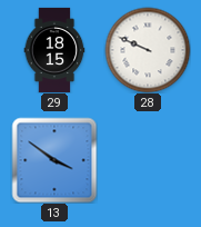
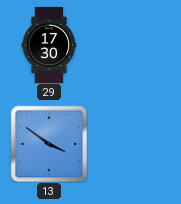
29: 18:15 -> 17:30
28: 9:49 -> none
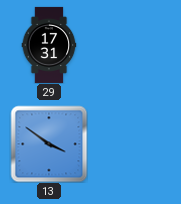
29: 17:30 -> 17:31
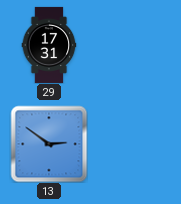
13: 3:51 -> 2:51
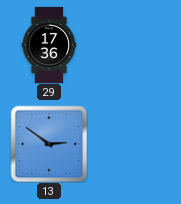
29: 17:31 -> 17:36
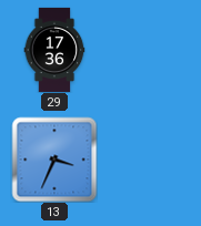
13: 2:51 -> 3:34
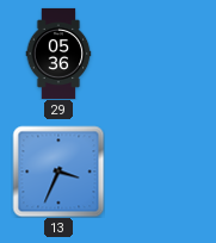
29: 17:36 -> 05:36
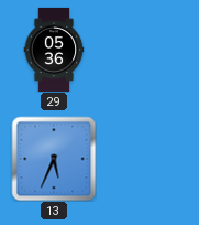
13: 3:34 -> 5:34
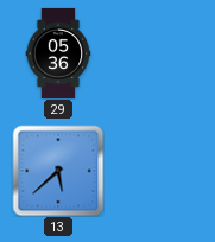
13: 5:34 -> 5:38
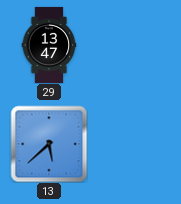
29: 05:36 -> 13:47
